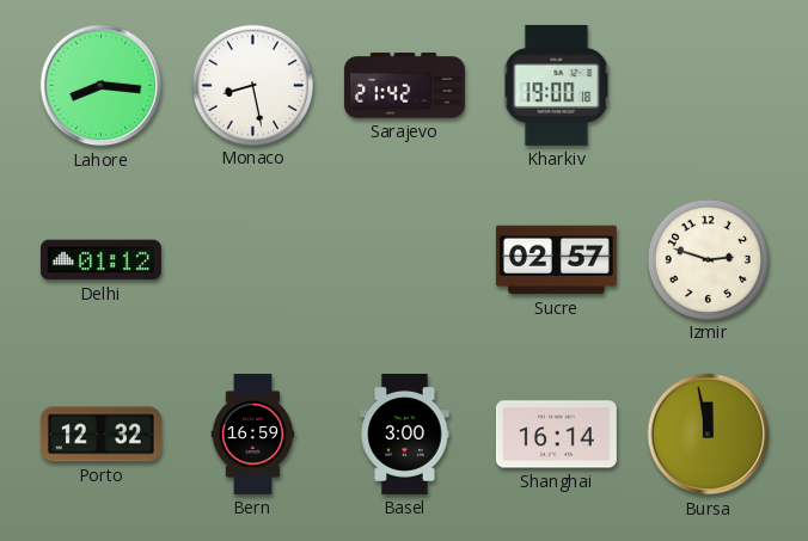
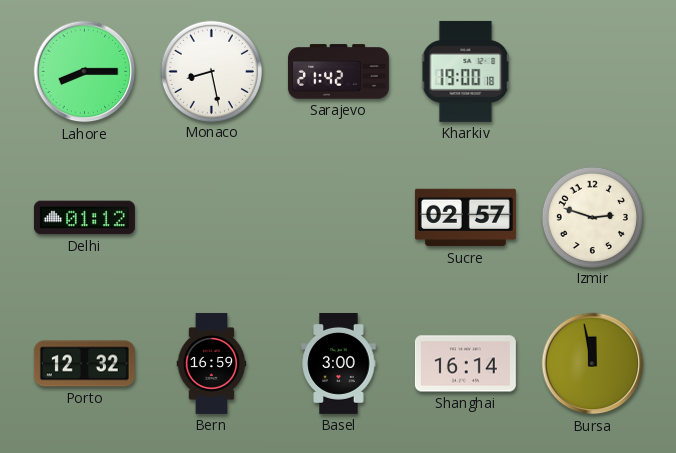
Lahore: 8:16 -> 8:15
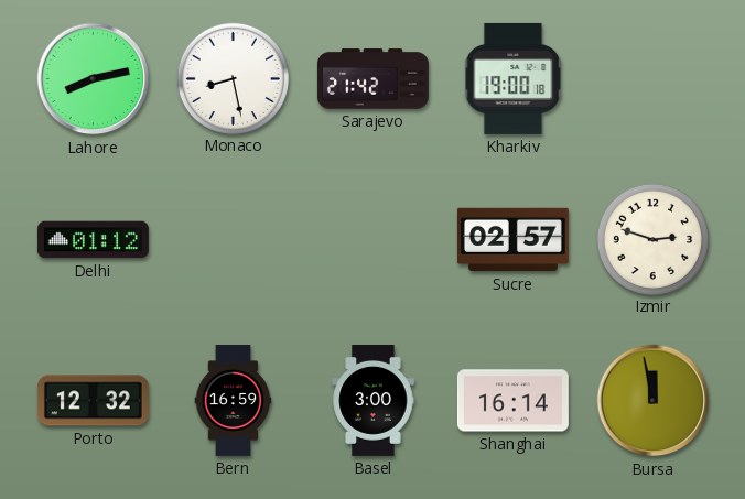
Lahore: 8:15 -> 8:13
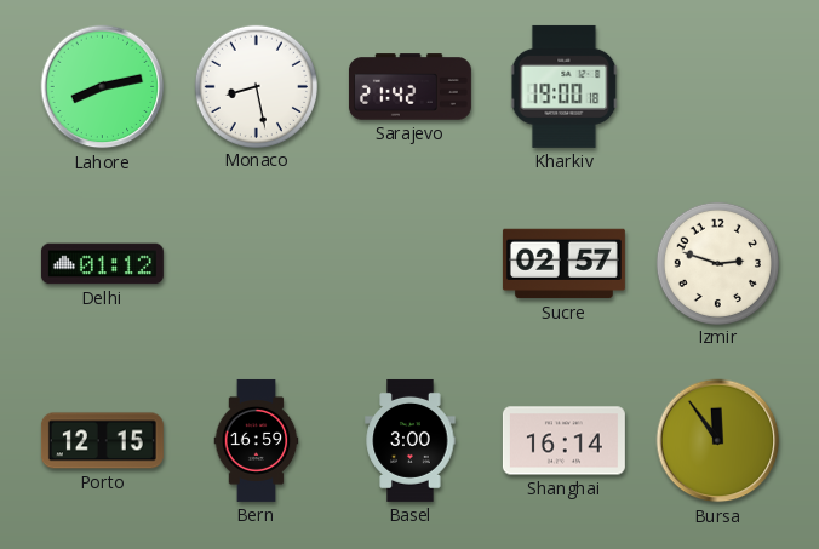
Porto: 12:32 -> 12:15
Bursa: 11:58 -> 11:54
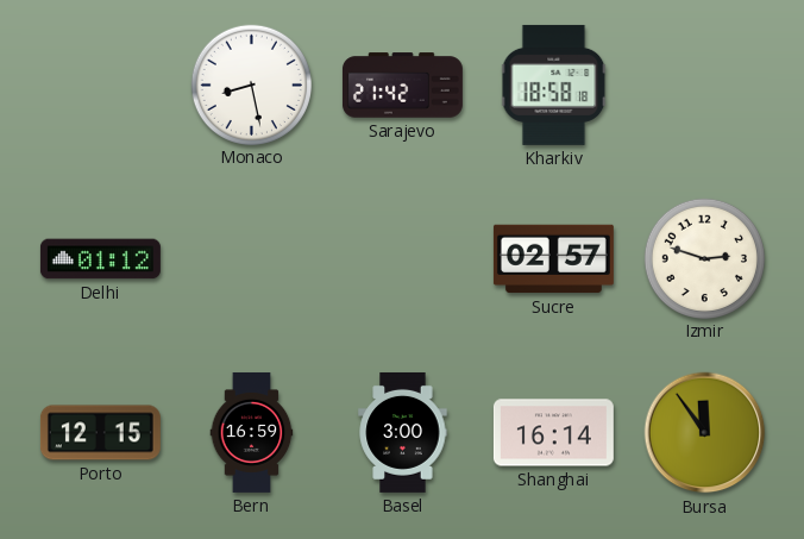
Lahore: 8:13 -> none
Kharkiv: 19:00 -> 18:58
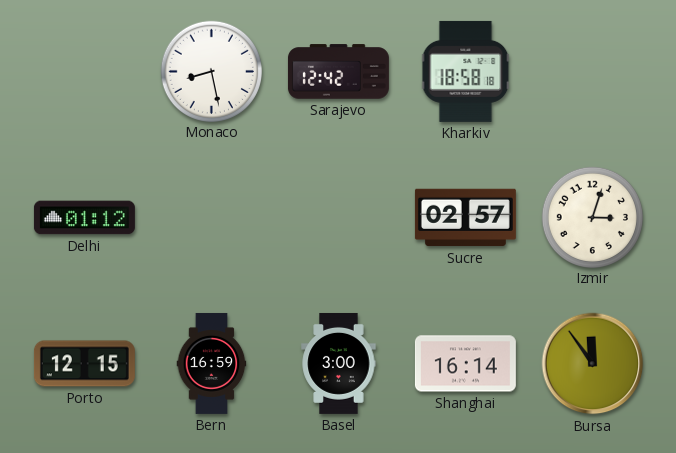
Sarajevo: 21:42 -> 12:42
Izmir: 2:48 -> 3:03
